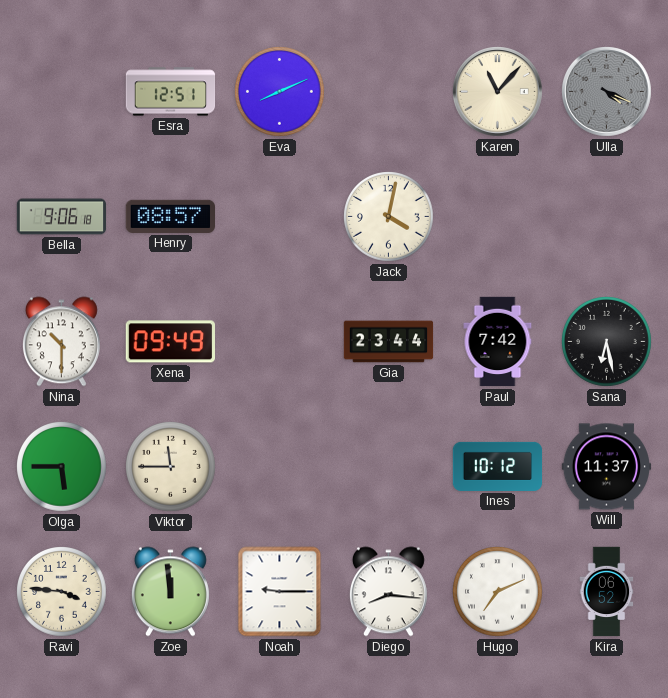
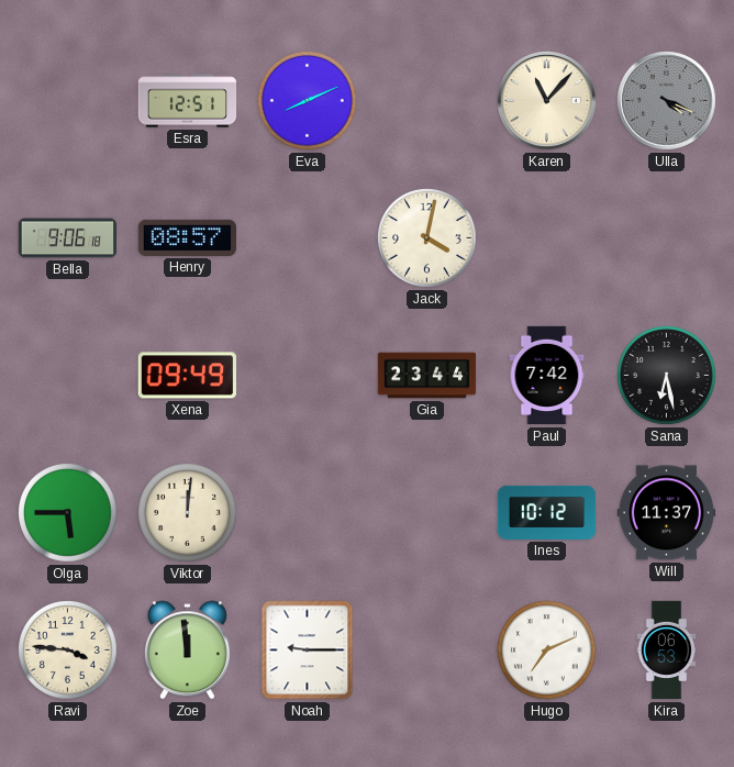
Nina: 10:30 -> none
Viktor: 11:45 -> 12:01
Diego: 8:16 -> none
Kira: 06:52 -> 06:53
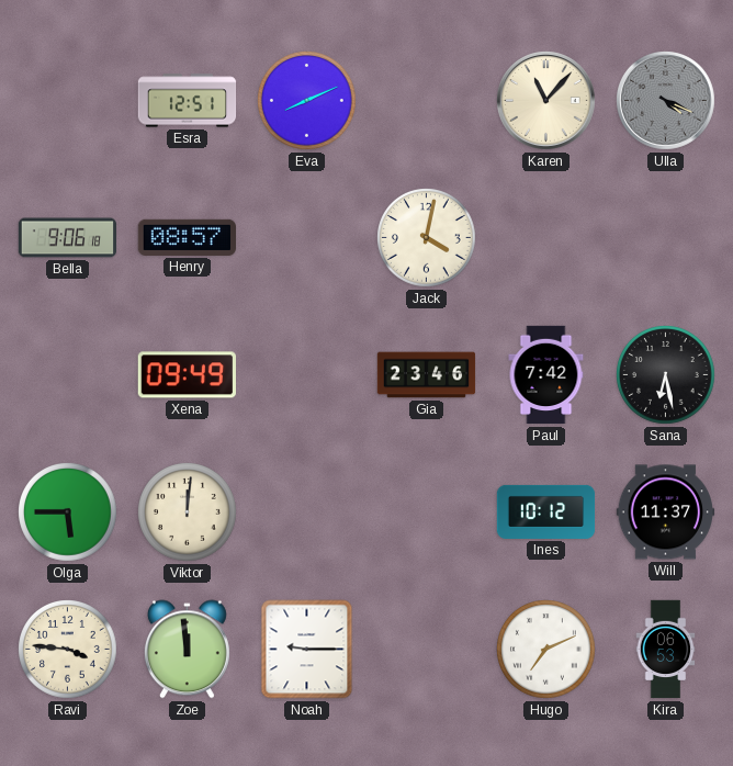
Gia: 23:44 -> 23:46
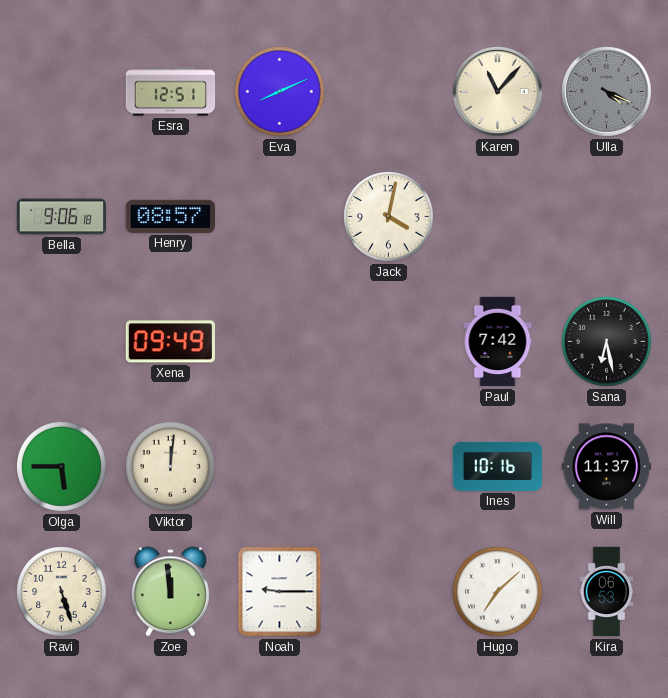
Gia: 23:46 -> none
Ines: 10:12 -> 10:16
Ravi: 3:46 -> 5:27
Hugo: 7:11 -> 7:08
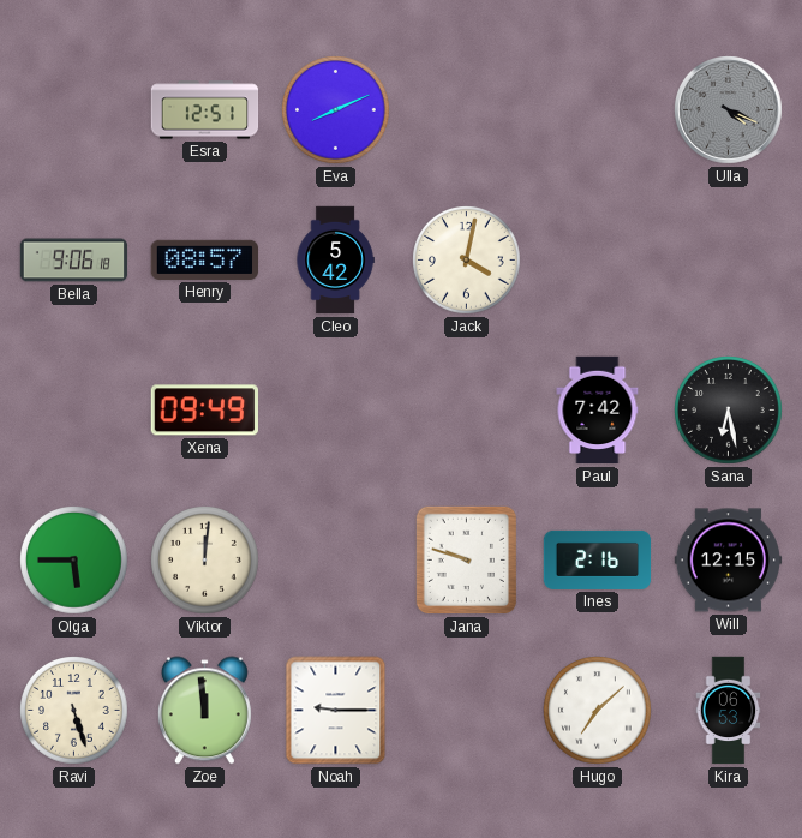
Karen: 11:07 -> none
Cleo: none -> 5:42
Jana: none -> 9:48
Ines: 10:16 -> 2:16
Will: 11:37 -> 12:15
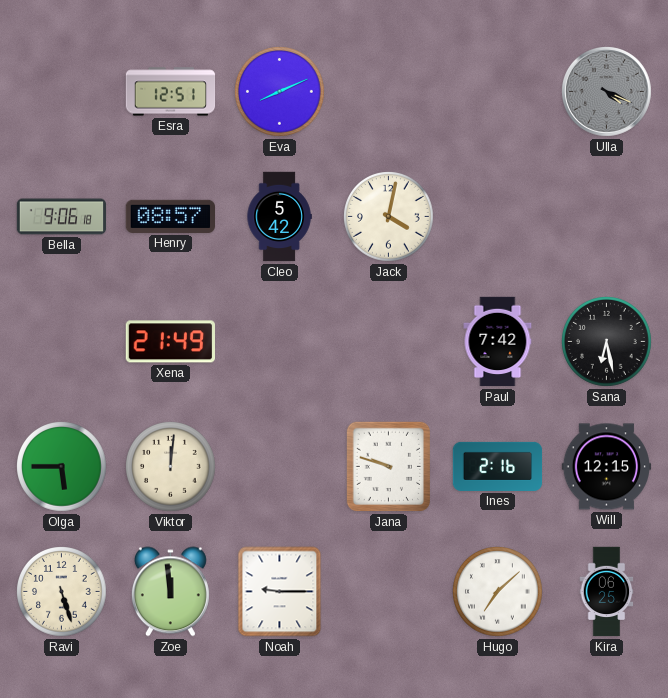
Xena: 09:49 -> 21:49
Kira: 06:53 -> 06:25
